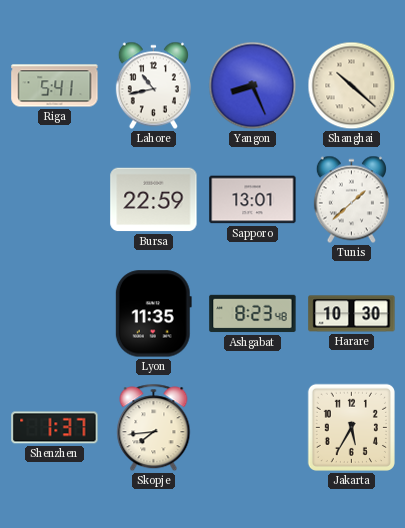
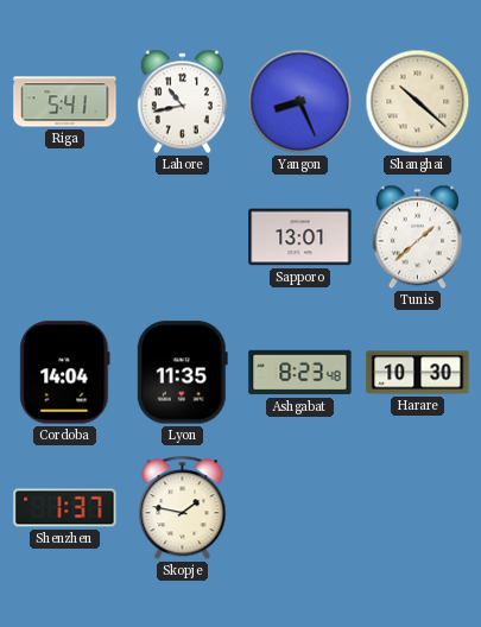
Bursa: 22:59 -> none
Cordoba: none -> 14:04
Skopje: 7:44 -> 1:47
Jakarta: 5:35 -> none
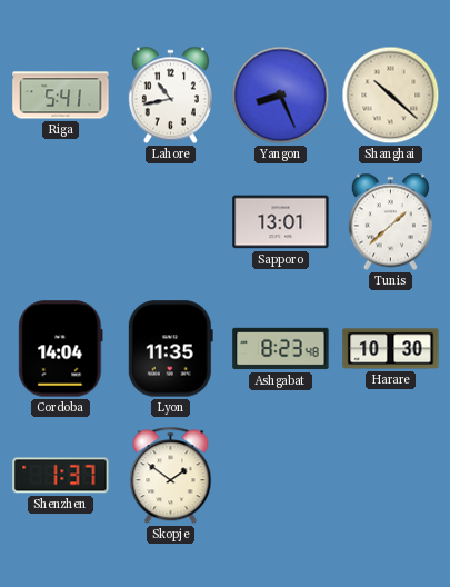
Skopje: 1:47 -> 1:51
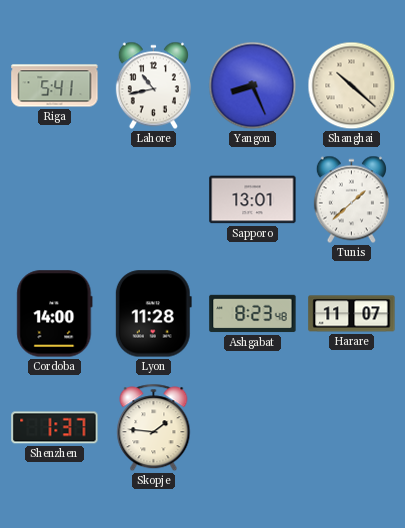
Cordoba: 14:04 -> 14:00
Lyon: 11:35 -> 11:28
Harare: 10:30 -> 11:07
Skopje: 1:51 -> 1:46
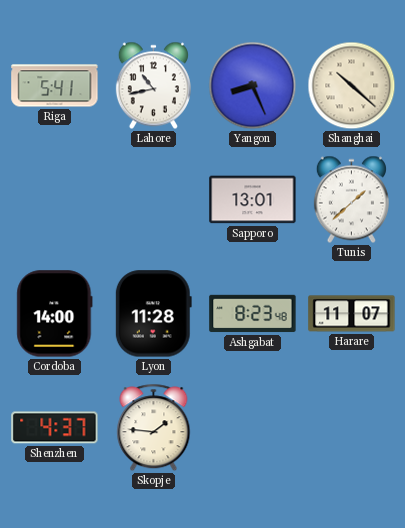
Shenzhen: 1:37 -> 4:37
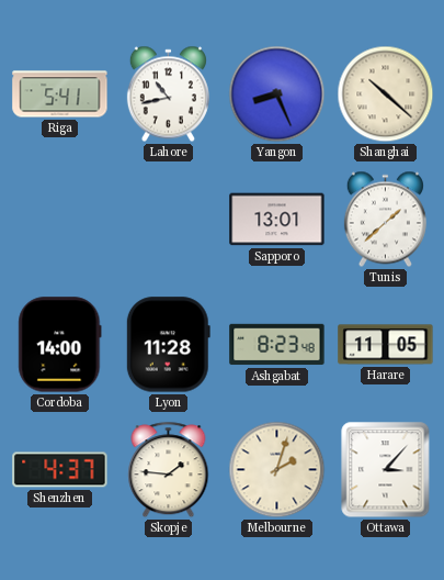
Harare: 11:07 -> 11:05
Melbourne: none -> 2:03
Ottawa: none -> 3:07
